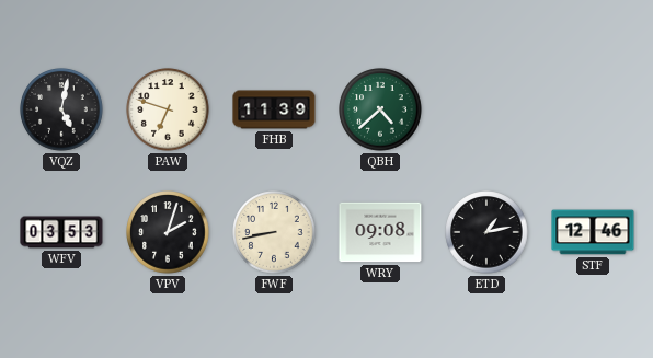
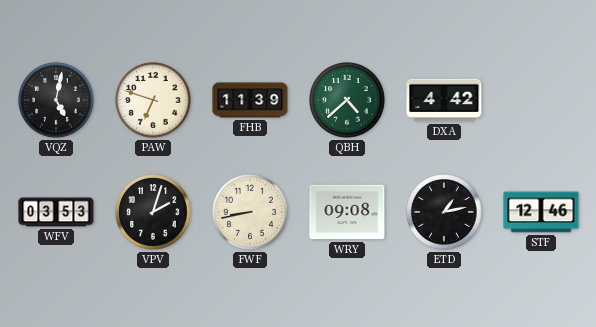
DXA: none -> 4:42
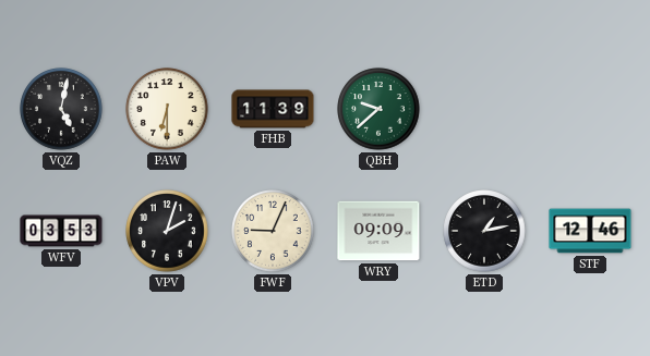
PAW: 6:48 -> 6:30
QBH: 4:38 -> 9:38
DXA: 4:42 -> none
FWF: 8:43 -> 9:04
WRY: 09:08 -> 09:09
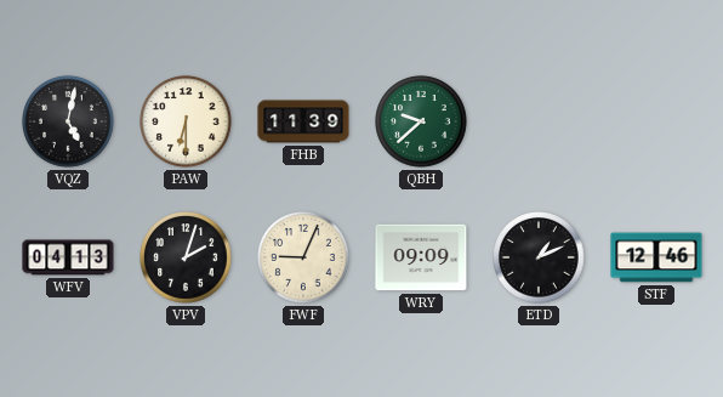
WFV: 03:53 -> 04:13
ETD: 1:13 -> 1:11
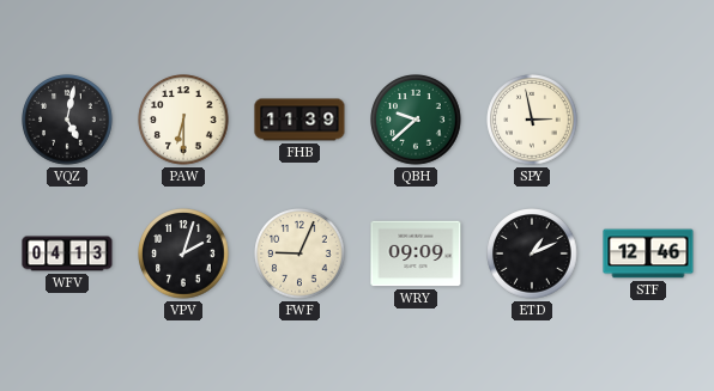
SPY: none -> 2:58
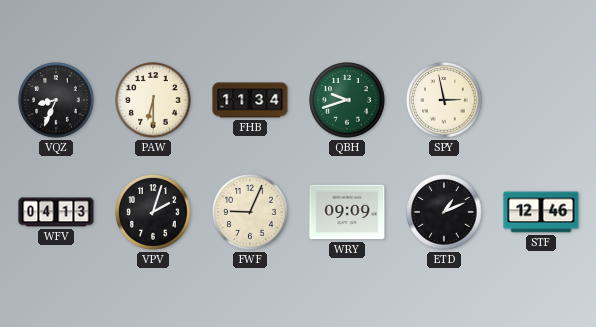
VQZ: 5:02 -> 8:34
FHB: 11:39 -> 11:34
QBH: 9:38 -> 9:42
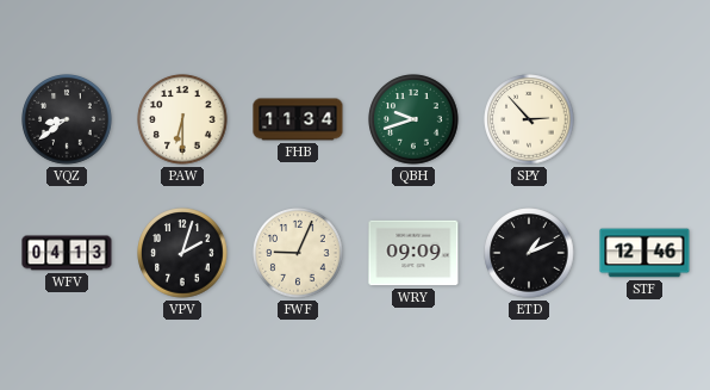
VQZ: 8:34 -> 8:39
SPY: 2:58 -> 2:53
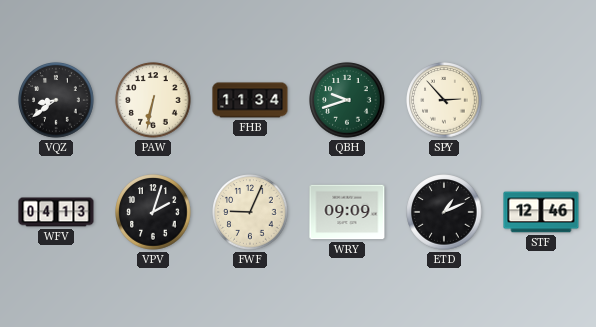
PAW: 6:30 -> 6:32
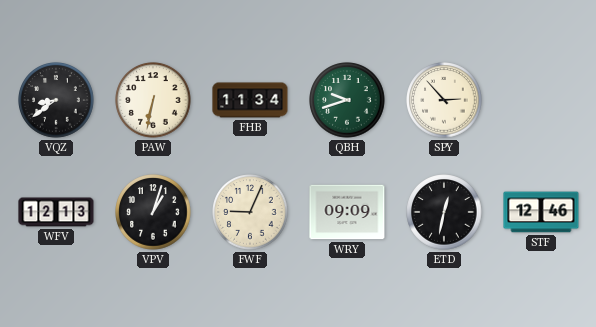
WFV: 04:13 -> 12:13
VPV: 2:03 -> 1:03
ETD: 1:11 -> 12:32
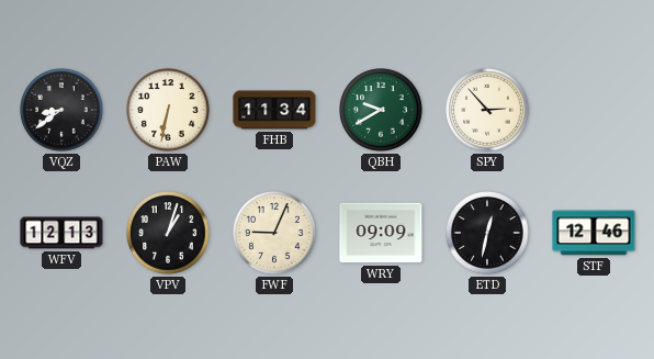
QBH: 9:42 -> 9:40
